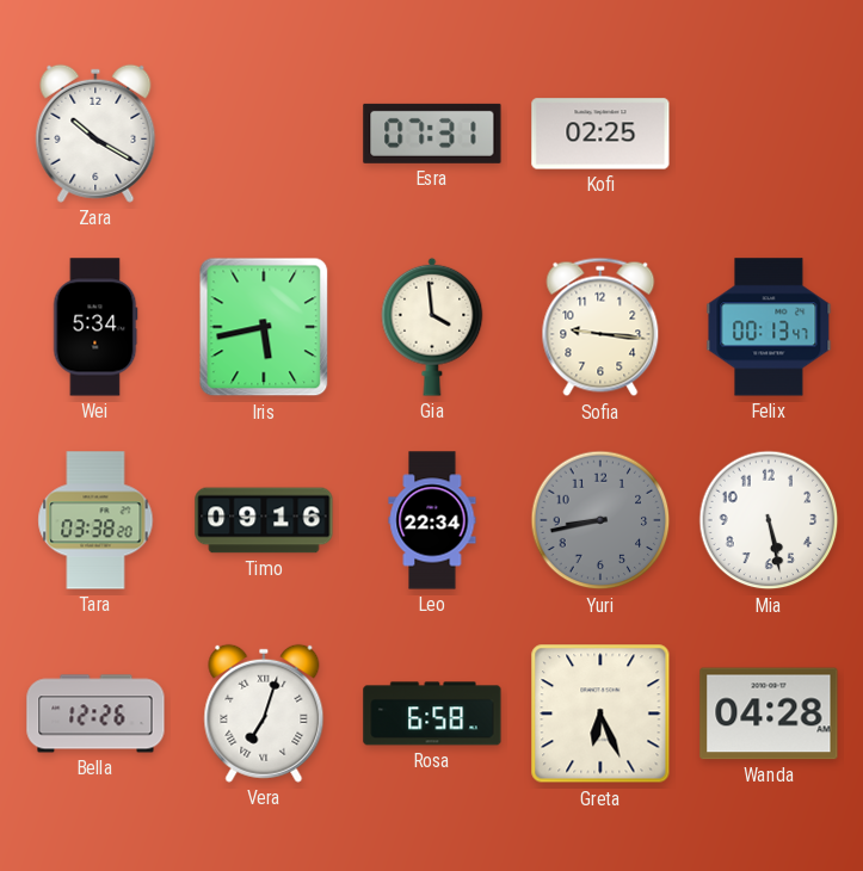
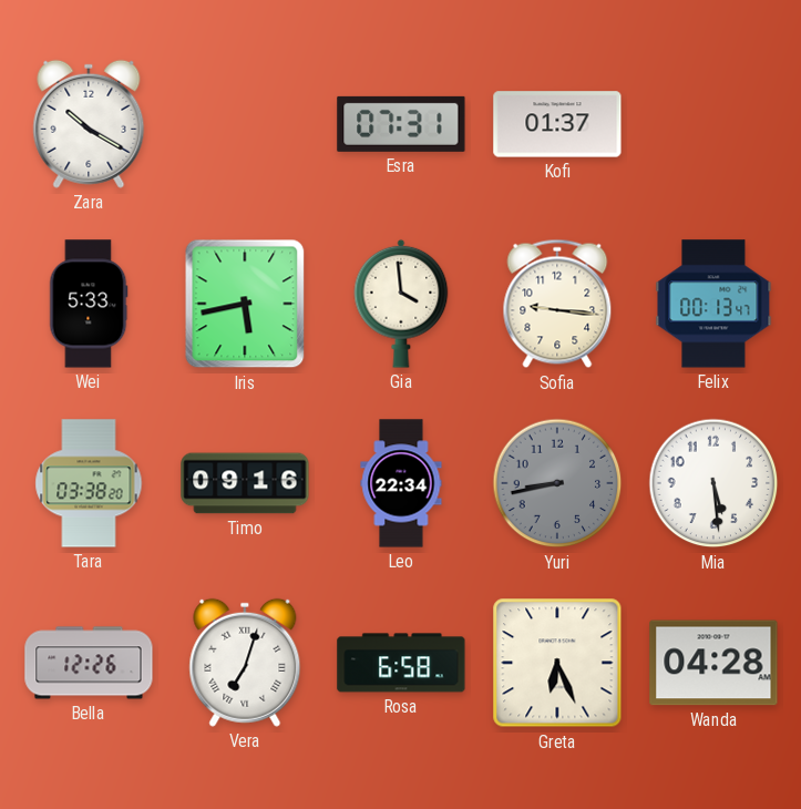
Kofi: 02:25 -> 01:37
Wei: 5:34 -> 5:33
Mia: 5:28 -> 5:29
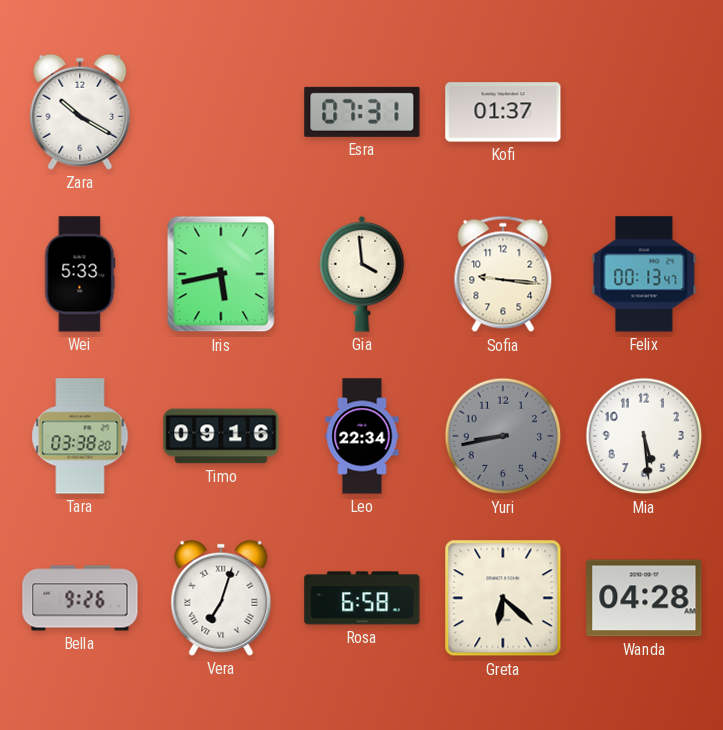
Bella: 12:26 -> 9:26
Greta: 6:26 -> 6:22
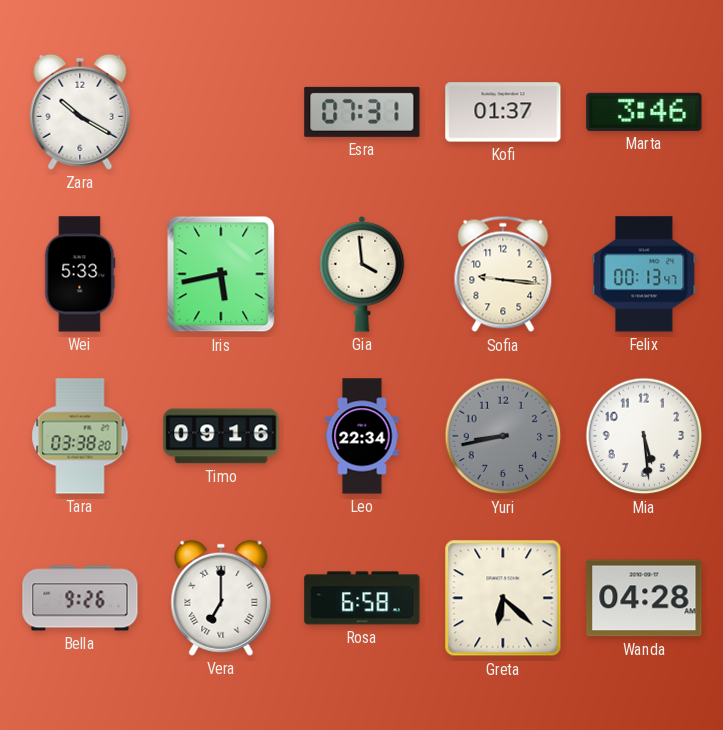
Marta: none -> 3:46
Vera: 7:03 -> 7:00
